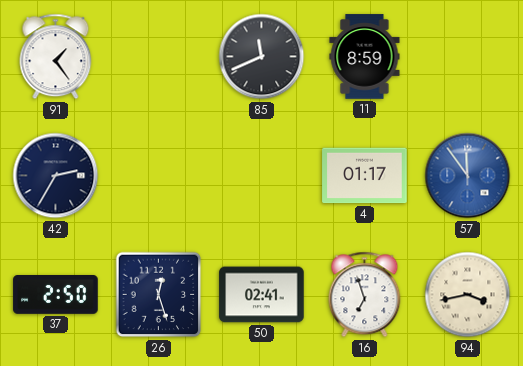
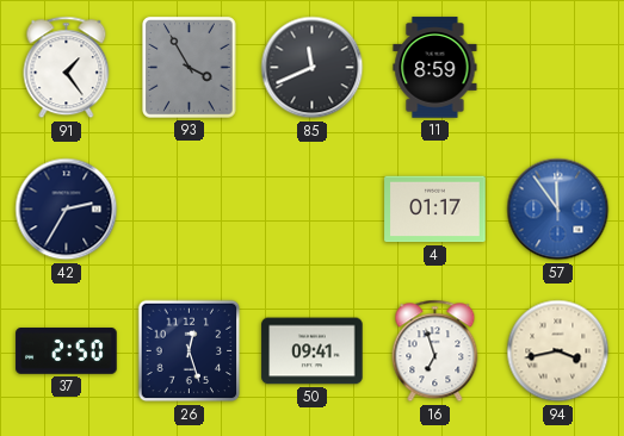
93: none -> 3:55
50: 02:41 -> 09:41
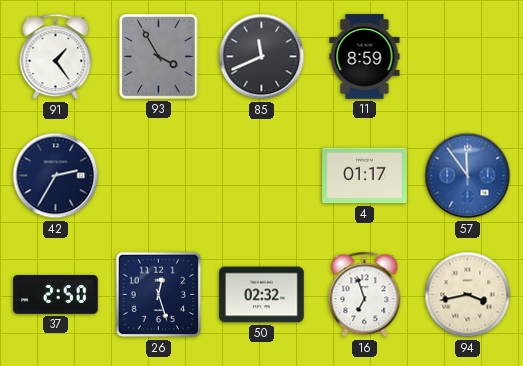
50: 09:41 -> 02:32
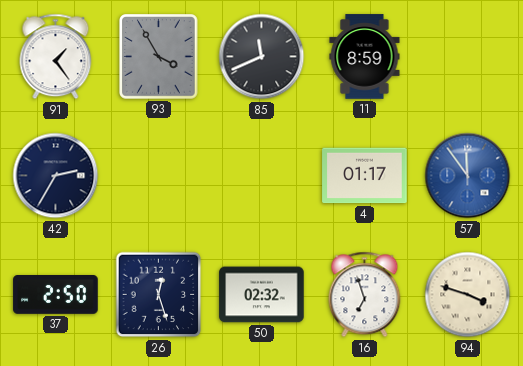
94: 3:43 -> 3:48
